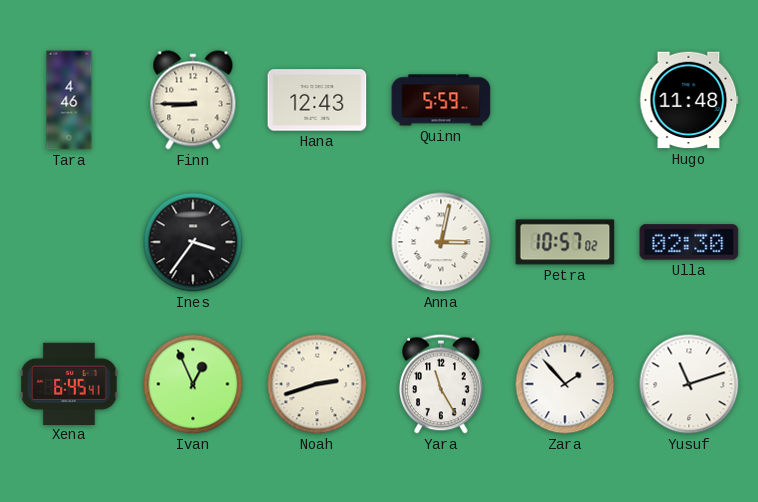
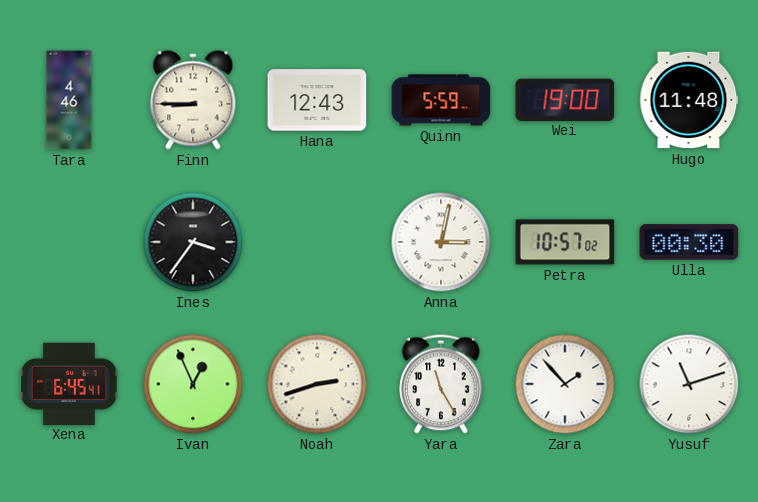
Wei: none -> 19:00
Ulla: 02:30 -> 00:30
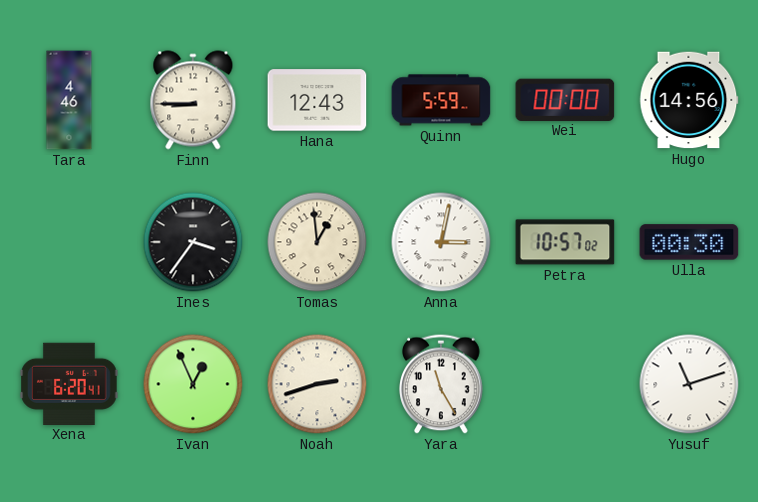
Wei: 19:00 -> 00:00
Hugo: 11:48 -> 14:56
Tomas: none -> 12:59
Xena: 6:45 -> 6:20
Zara: 1:53 -> none
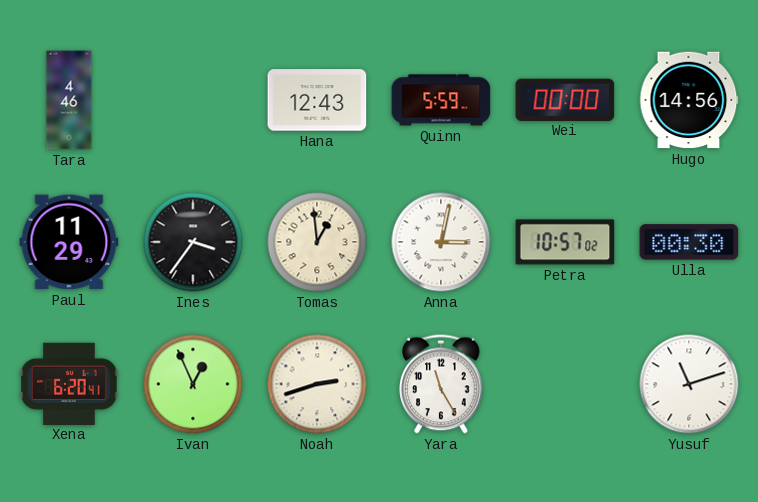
Finn: 8:45 -> none
Paul: none -> 11:29
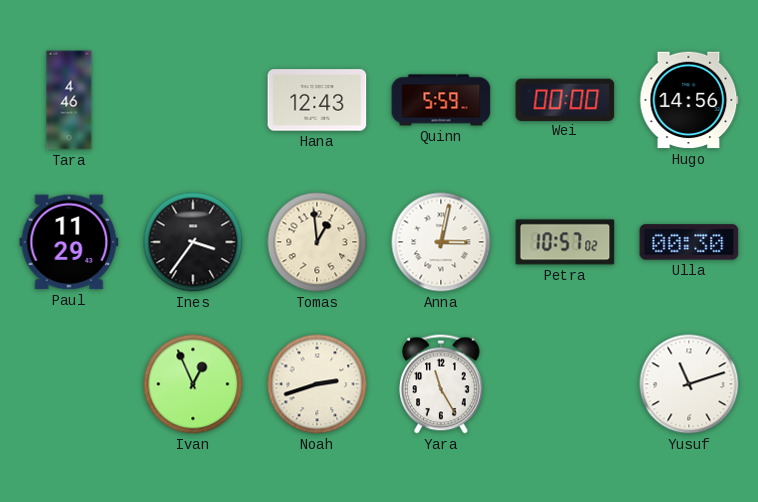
Xena: 6:20 -> none
